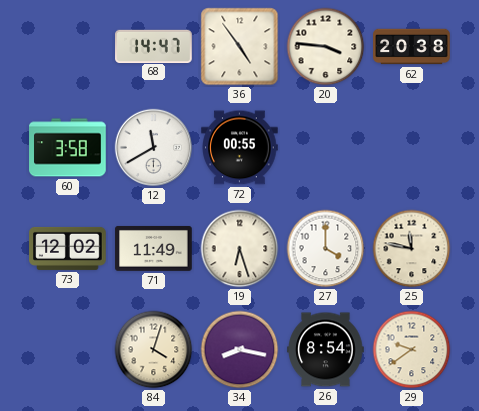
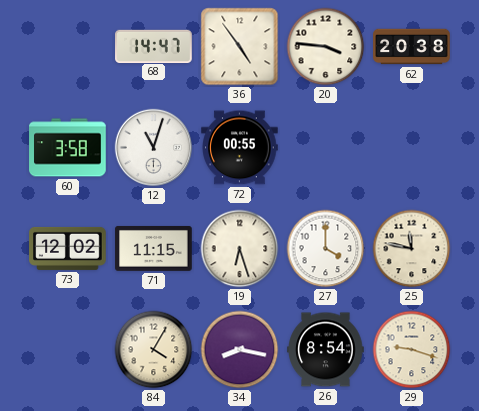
12: 11:40 -> 11:03
71: 11:49 -> 11:15
84: 4:03 -> 4:05
29: 9:39 -> 9:18
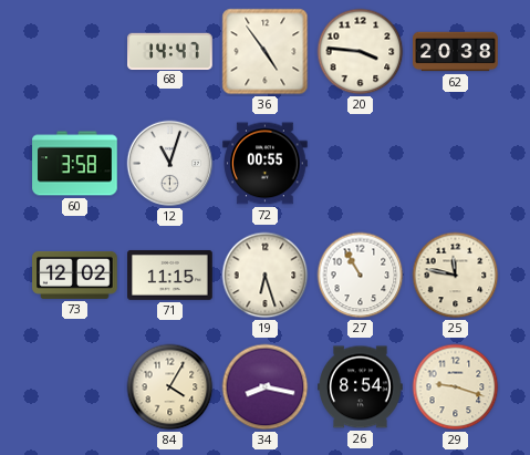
27: 4:00 -> 10:55
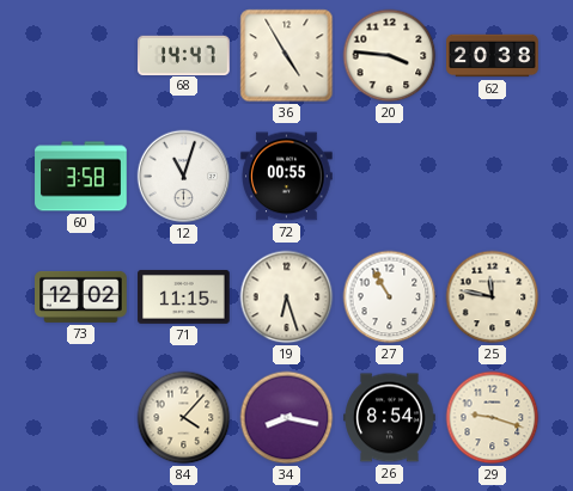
36: 4:54 -> 4:55
84: 4:05 -> 4:07
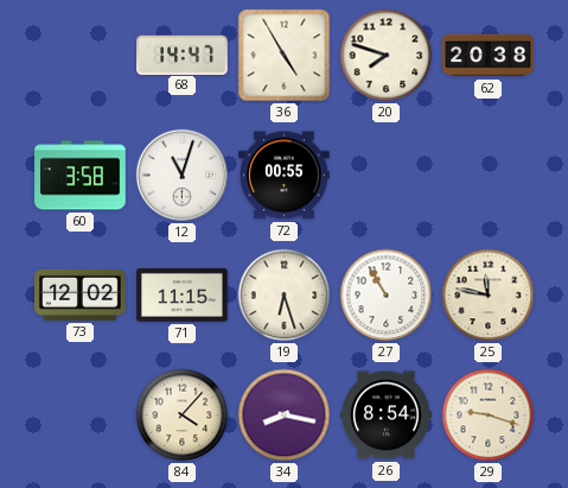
20: 3:46 -> 7:48
